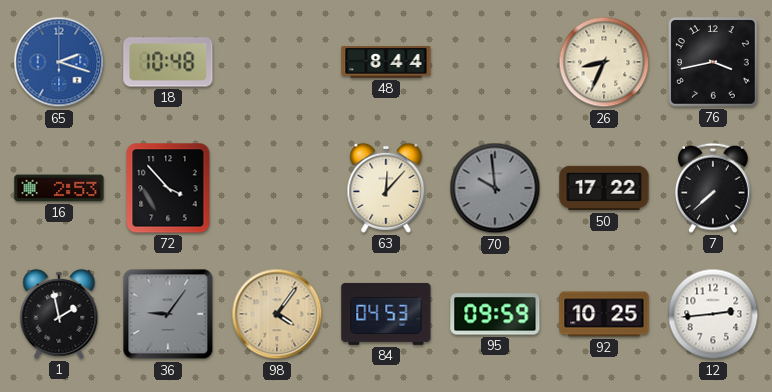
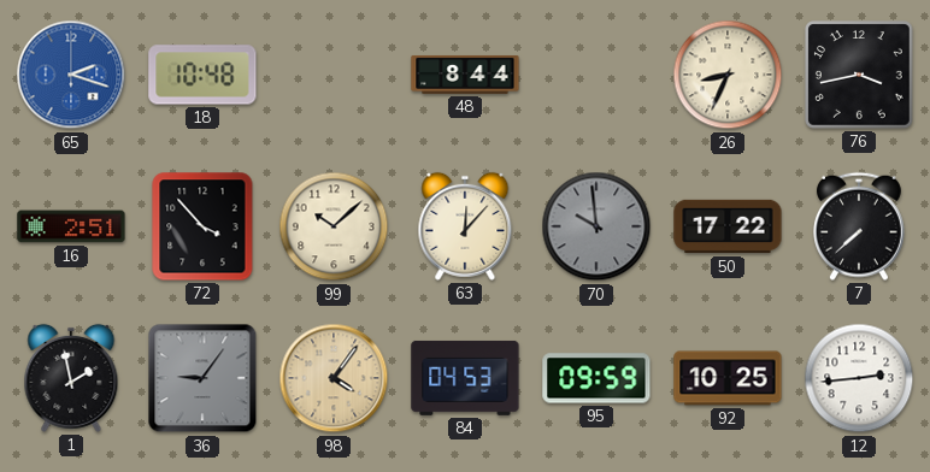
16: 2:53 -> 2:51
99: none -> 10:08
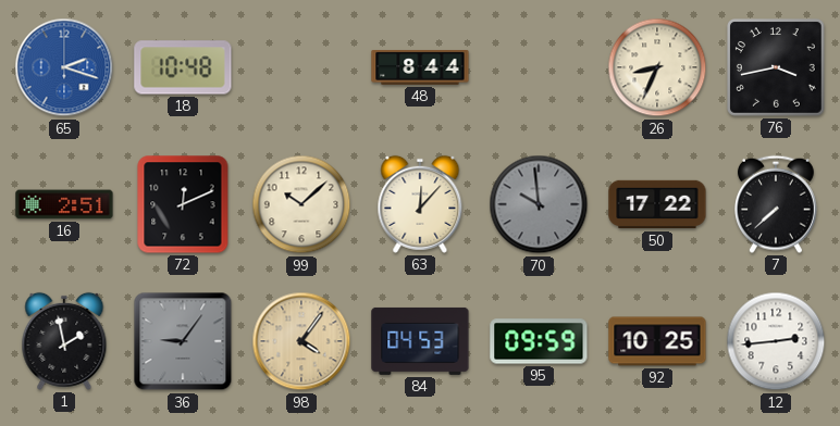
72: 3:53 -> 12:11
